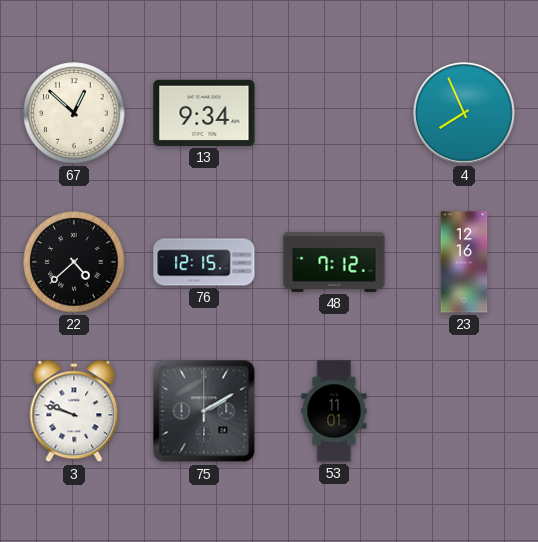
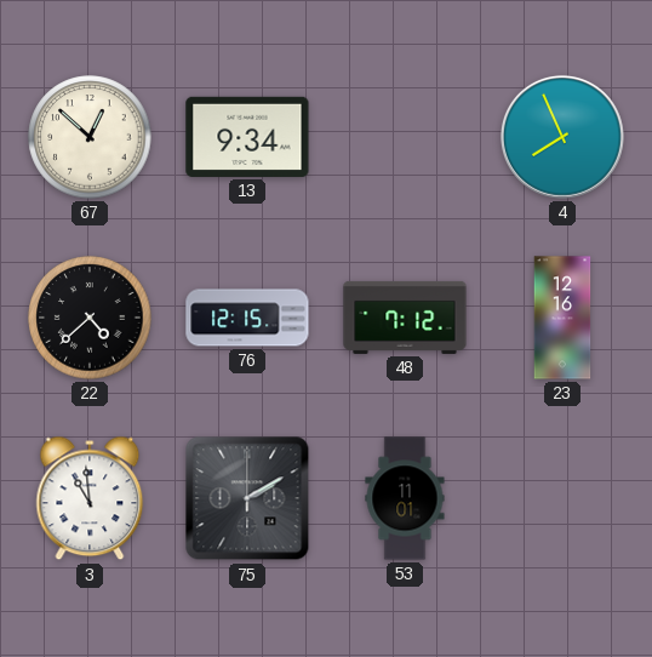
3: 9:48 -> 10:59
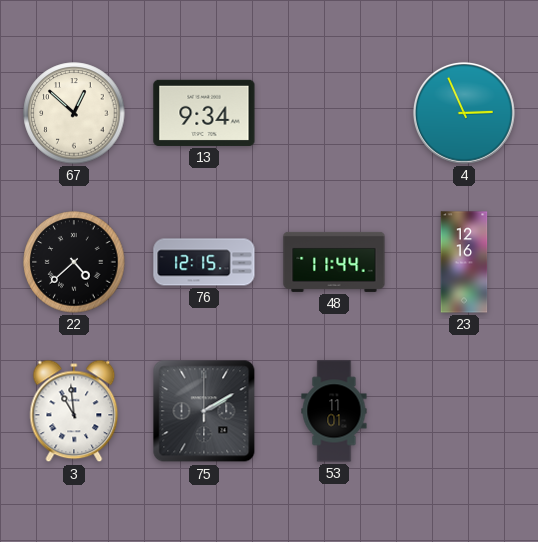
4: 7:56 -> 2:56
48: 7:12 -> 11:44
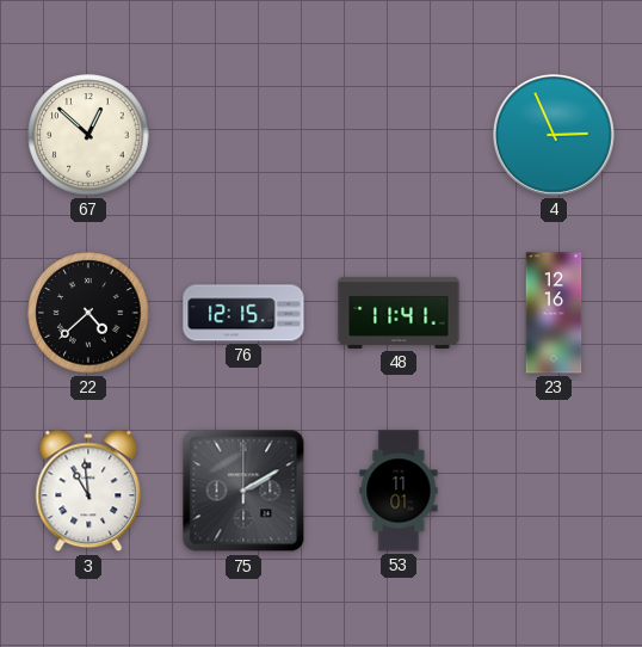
13: 9:34 -> none
48: 11:44 -> 11:41
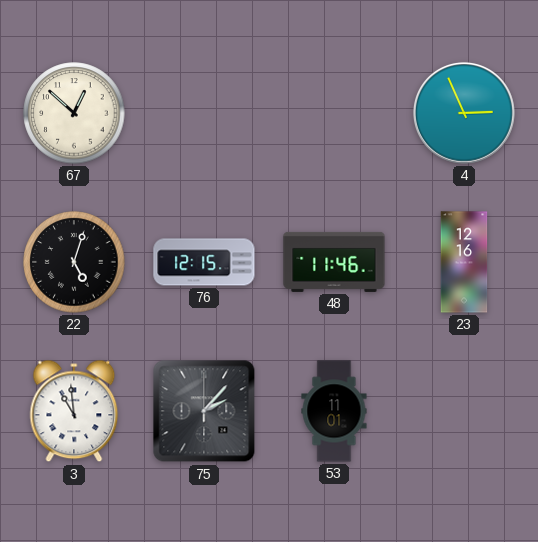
22: 4:38 -> 5:03
48: 11:41 -> 11:46
75: 2:10 -> 2:07
